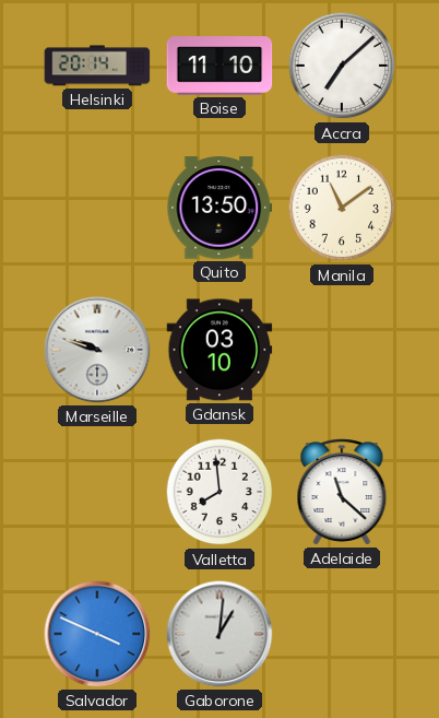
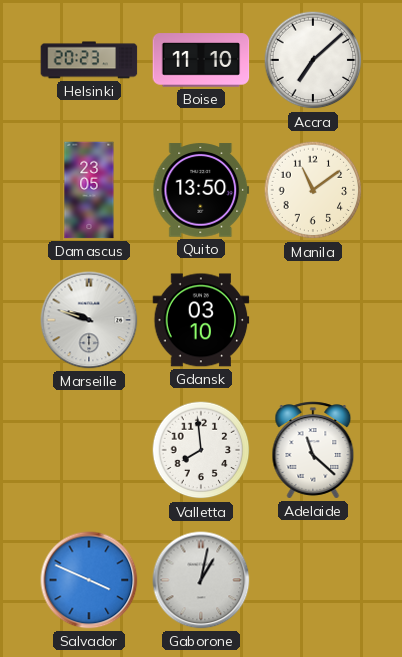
Helsinki: 20:14 -> 20:23
Damascus: none -> 23:05
Gaborone: 1:01 -> 1:02
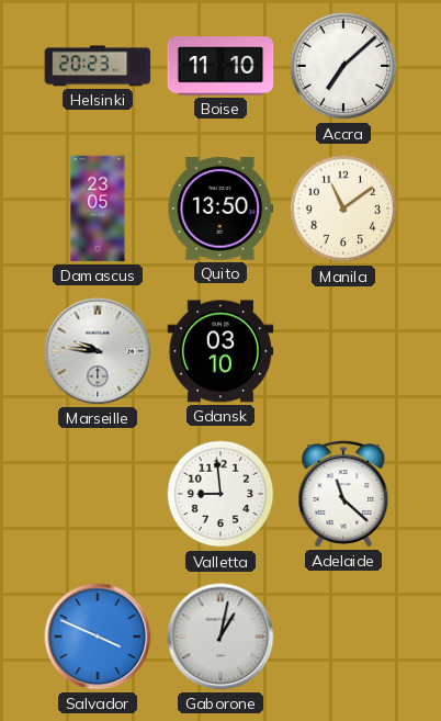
Marseille: 9:48 -> 9:46
Valletta: 7:59 -> 8:59
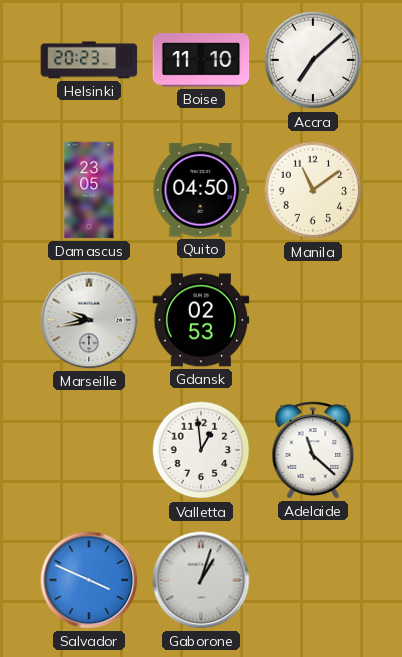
Quito: 13:50 -> 04:50
Marseille: 9:46 -> 9:43
Gdansk: 03:10 -> 02:53
Valletta: 8:59 -> 12:59
Gaborone: 1:02 -> 1:03
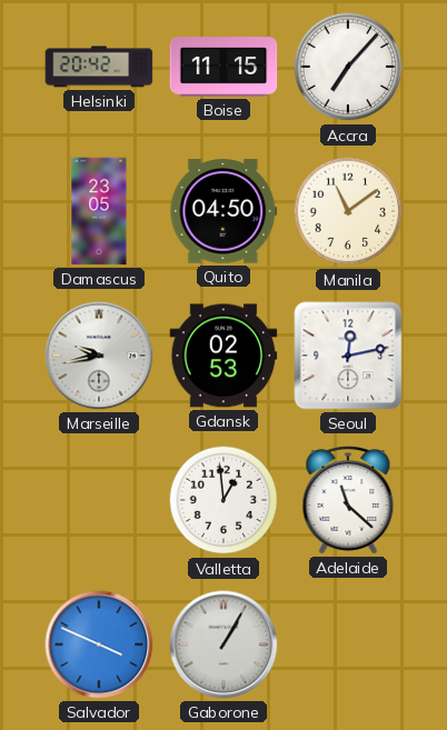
Helsinki: 20:23 -> 20:42
Boise: 11:10 -> 11:15
Accra: 7:08 -> 7:07
Seoul: none -> 12:13
Gaborone: 1:03 -> 1:05
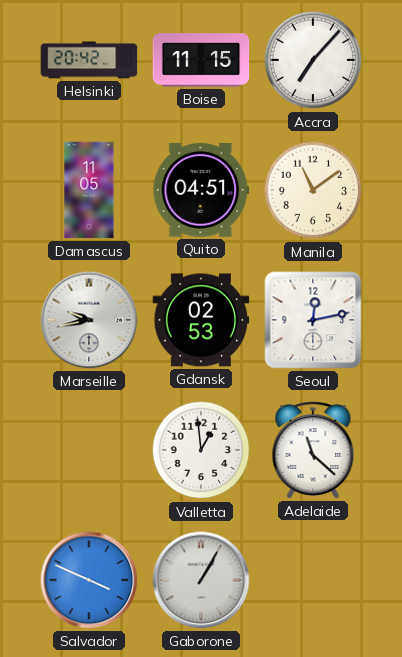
Damascus: 23:05 -> 11:05
Quito: 04:50 -> 04:51
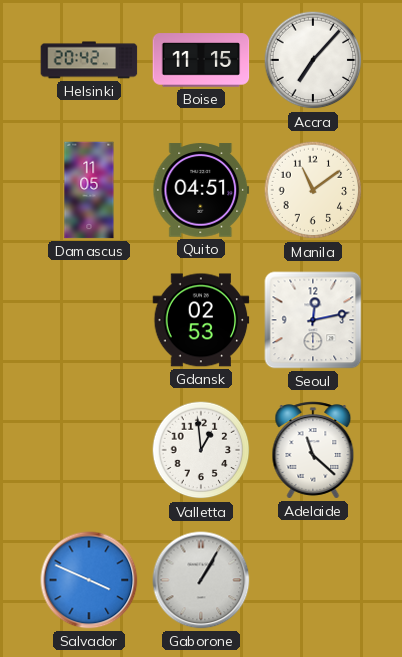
Marseille: 9:43 -> none
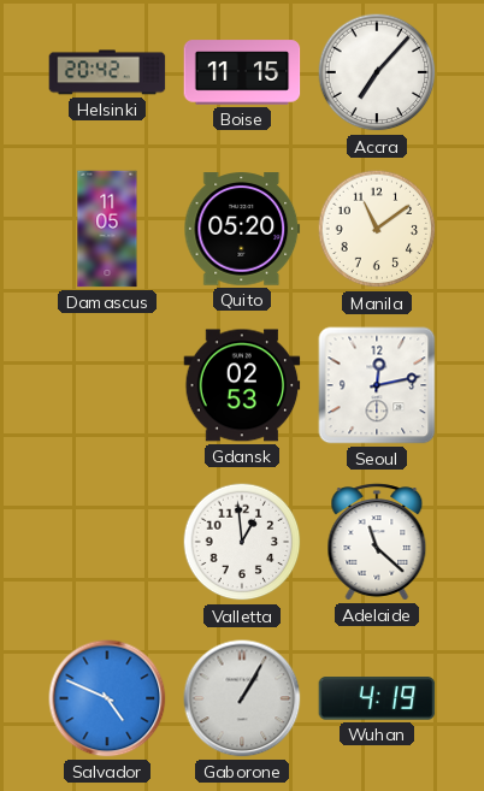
Quito: 04:51 -> 05:20
Salvador: 3:49 -> 4:49
Wuhan: none -> 4:19
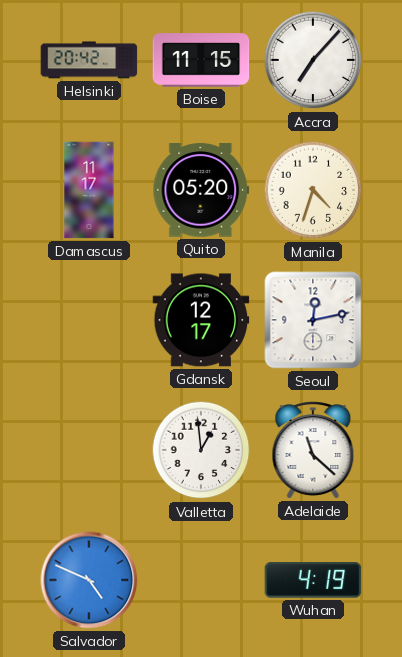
Damascus: 11:05 -> 11:17
Manila: 11:09 -> 4:33
Gdansk: 02:53 -> 12:17
Gaborone: 1:05 -> none
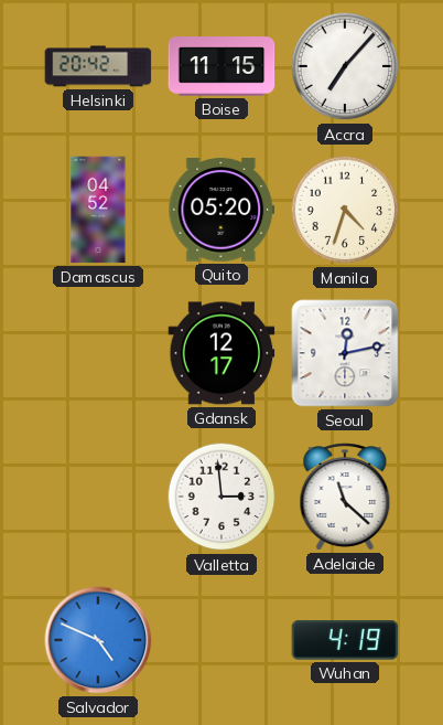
Damascus: 11:17 -> 04:52
Valletta: 12:59 -> 2:59
